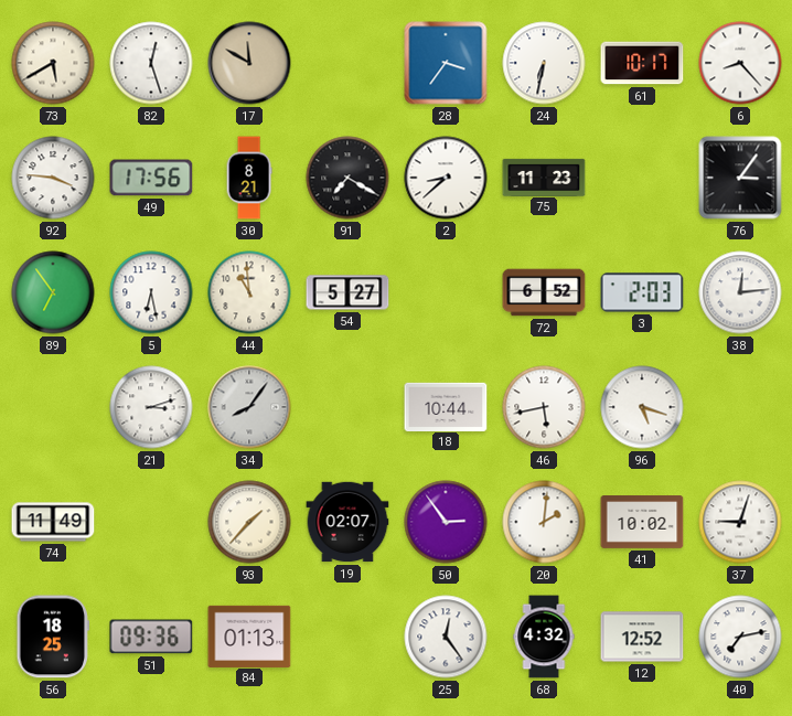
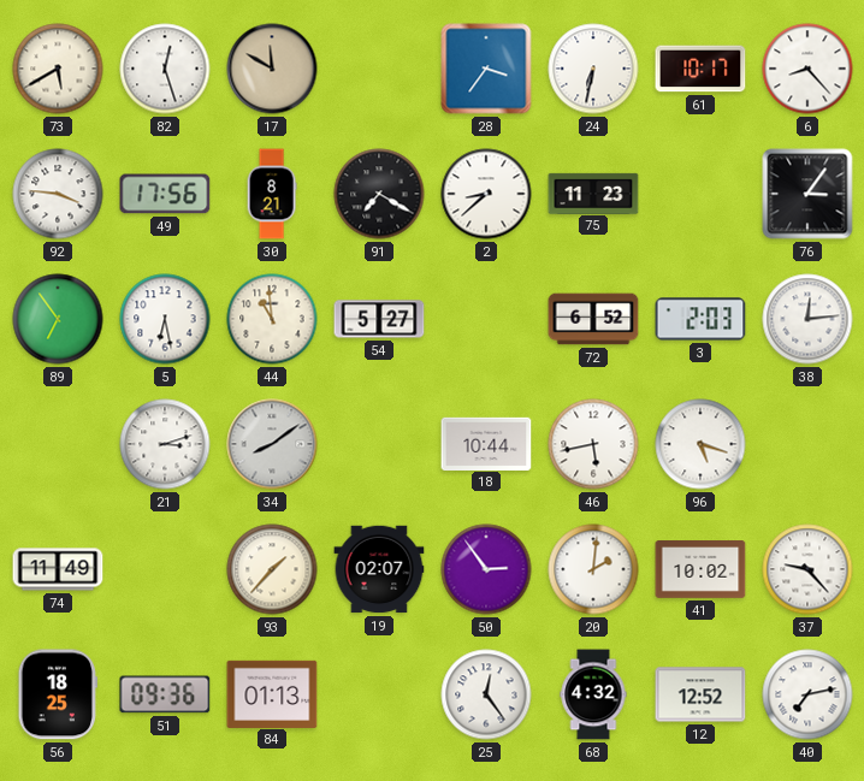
34: 8:06 -> 8:09
37: 9:03 -> 9:23
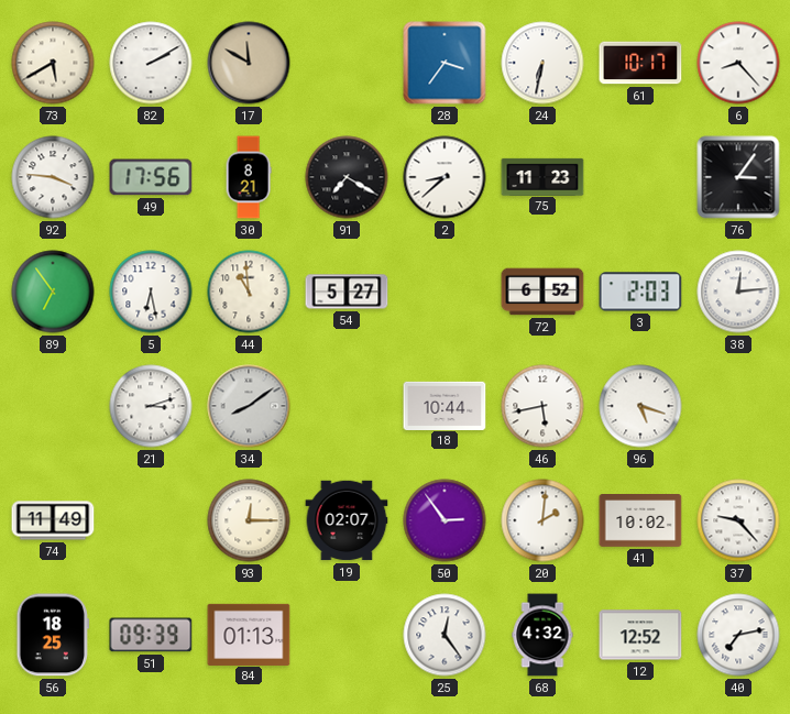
82: 12:27 -> 2:10
93: 1:37 -> 12:15
51: 09:36 -> 09:39
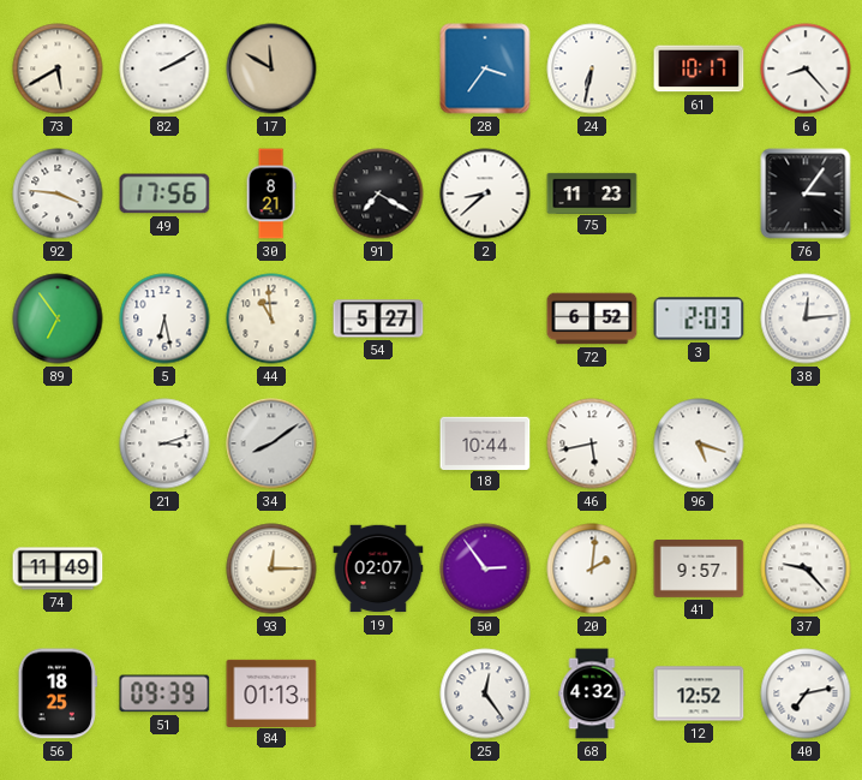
41: 10:02 -> 9:57
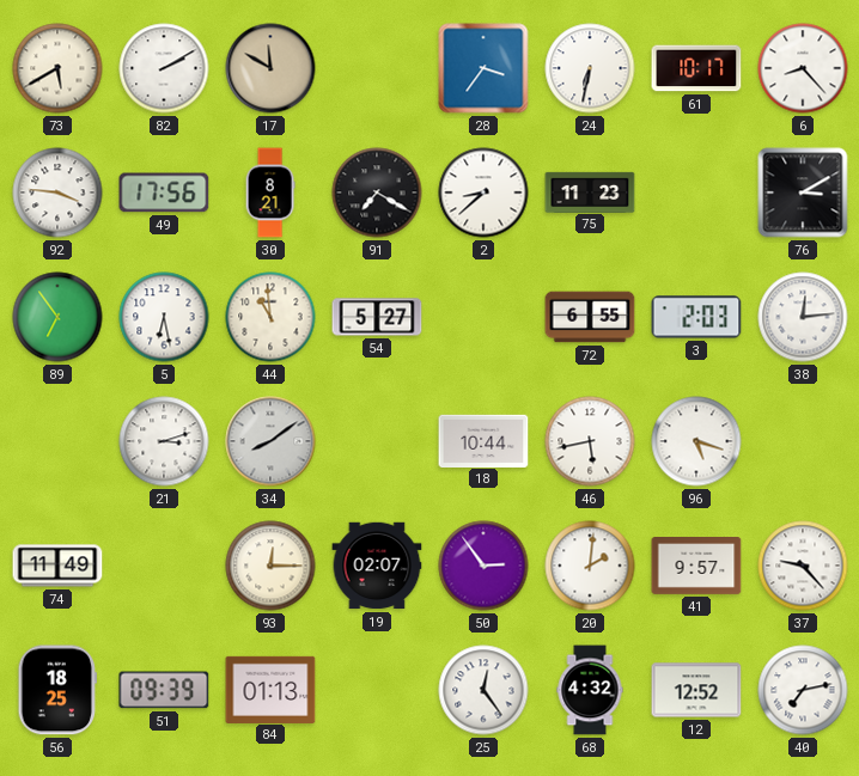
76: 3:06 -> 3:10
72: 6:52 -> 6:55
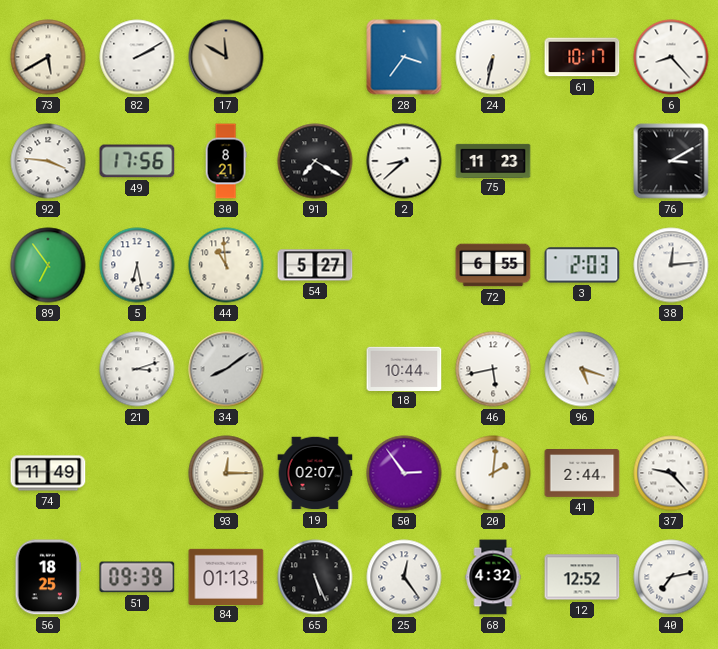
41: 9:57 -> 2:44
65: none -> 5:26
